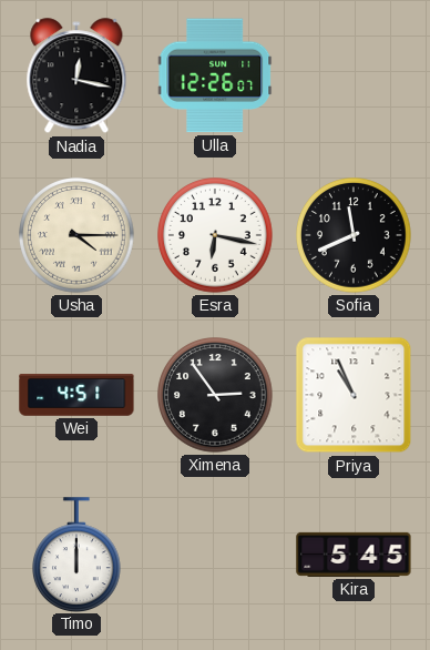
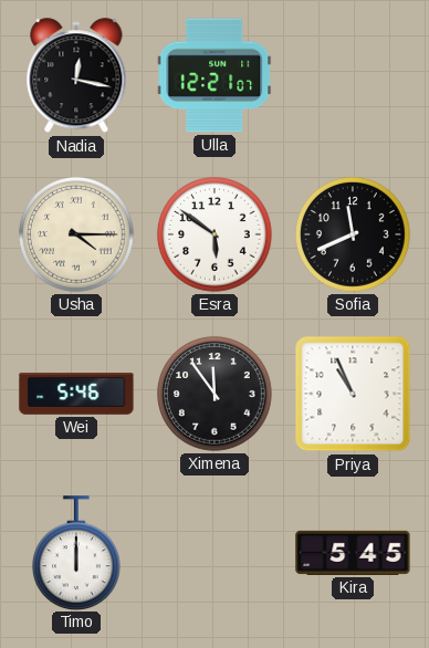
Ulla: 12:26 -> 12:21
Esra: 6:17 -> 5:51
Wei: 4:51 -> 5:46
Ximena: 2:54 -> 11:54
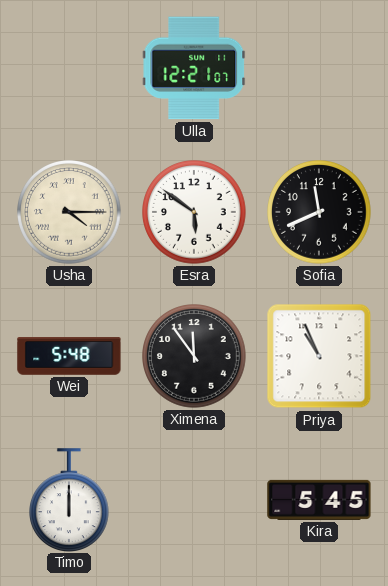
Nadia: 12:17 -> none
Wei: 5:46 -> 5:48
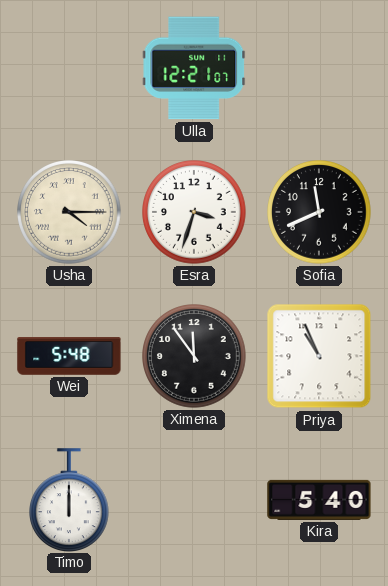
Esra: 5:51 -> 3:33
Kira: 5:45 -> 5:40
